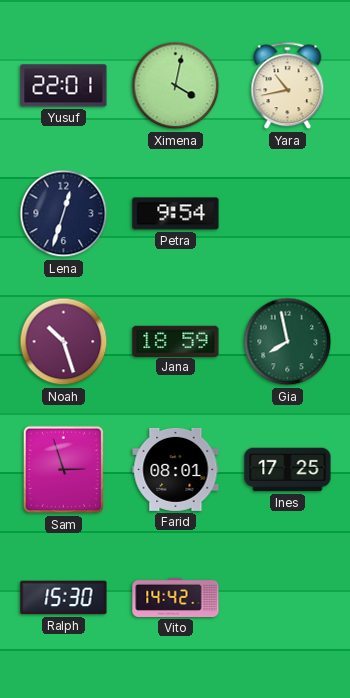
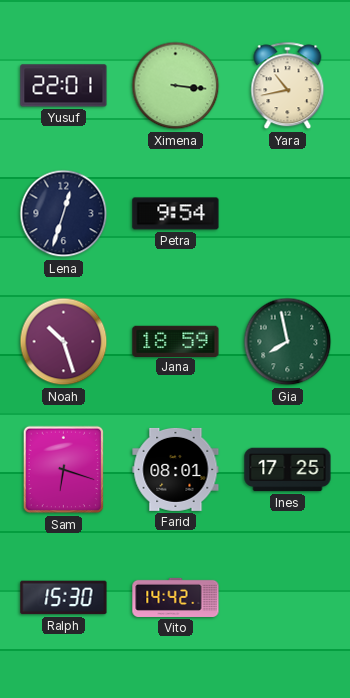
Ximena: 4:02 -> 3:16
Sam: 2:57 -> 6:18
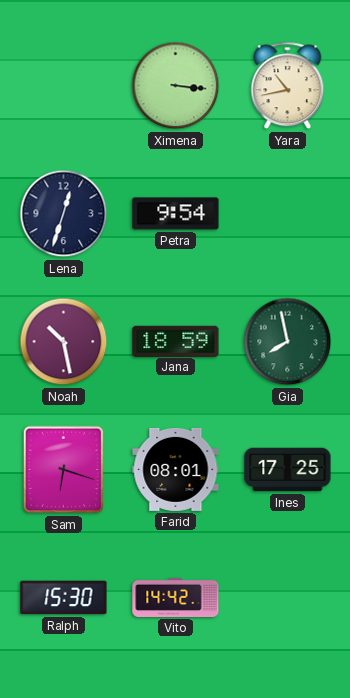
Yusuf: 22:01 -> none
Noah: 10:27 -> 10:28
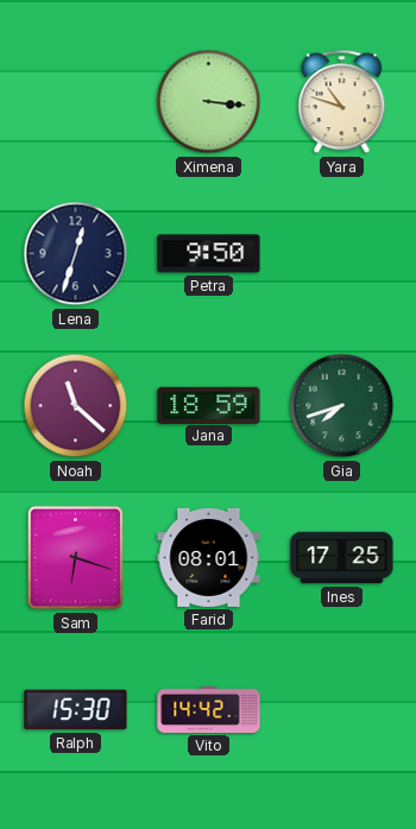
Yara: 10:43 -> 10:48
Petra: 9:54 -> 9:50
Noah: 10:28 -> 11:22
Gia: 7:58 -> 7:42
